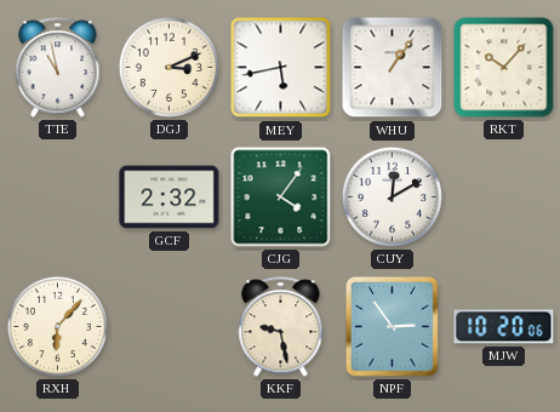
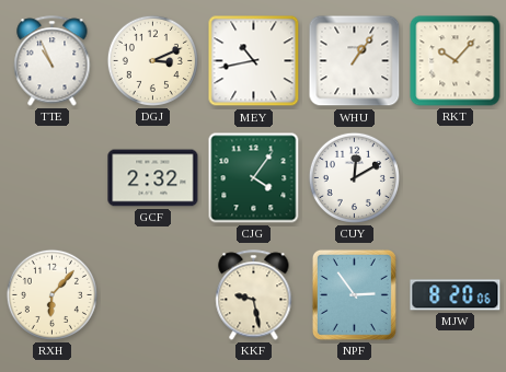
TTE: 10:58 -> 10:56
MEY: 5:43 -> 10:43
MJW: 10:20 -> 8:20
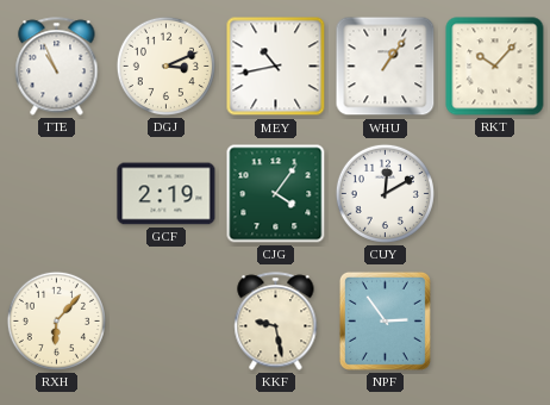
GCF: 2:32 -> 2:19
MJW: 8:20 -> none
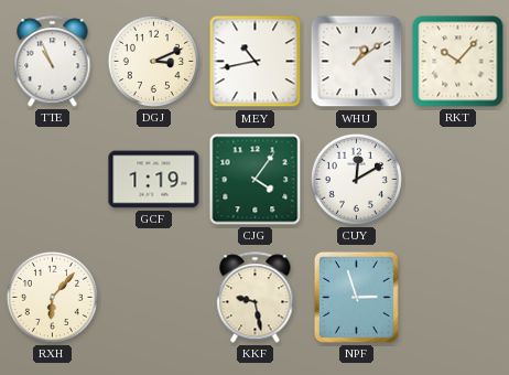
WHU: 1:06 -> 1:09
GCF: 2:19 -> 1:19
NPF: 2:54 -> 2:57
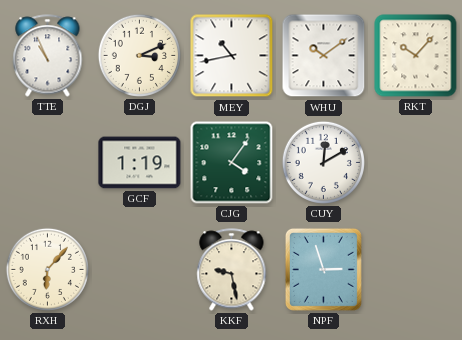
WHU: 1:09 -> 10:09
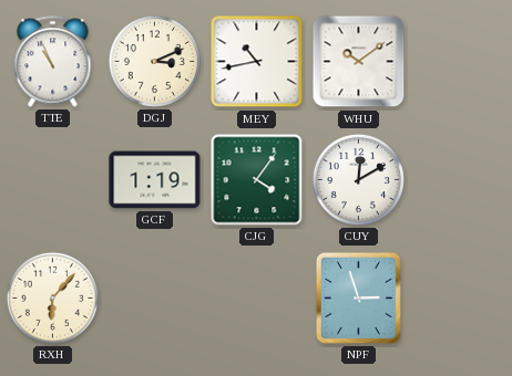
RKT: 10:07 -> none
KKF: 9:28 -> none
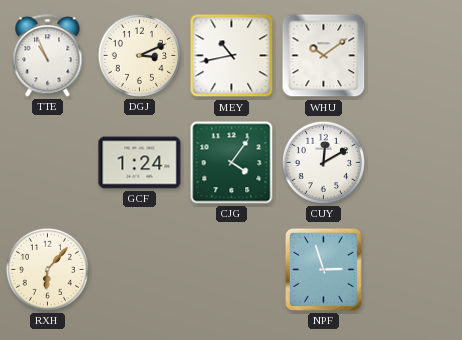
GCF: 1:19 -> 1:24
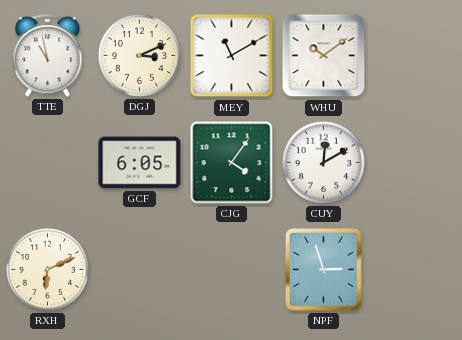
TTE: 10:56 -> 10:58
MEY: 10:43 -> 11:10
GCF: 1:24 -> 6:05
RXH: 6:07 -> 6:11
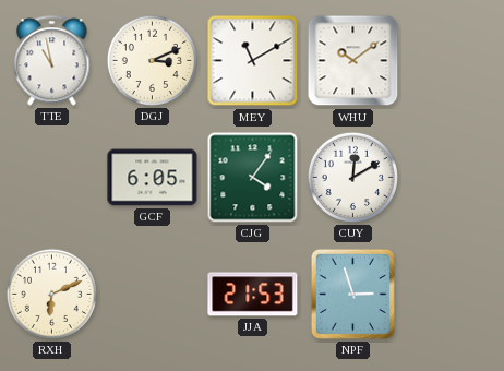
JJA: none -> 21:53
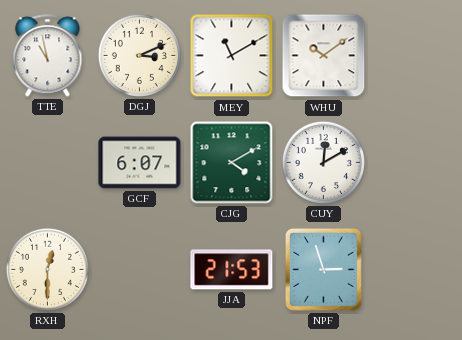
GCF: 6:05 -> 6:07
CJG: 4:06 -> 4:10
RXH: 6:11 -> 12:30
